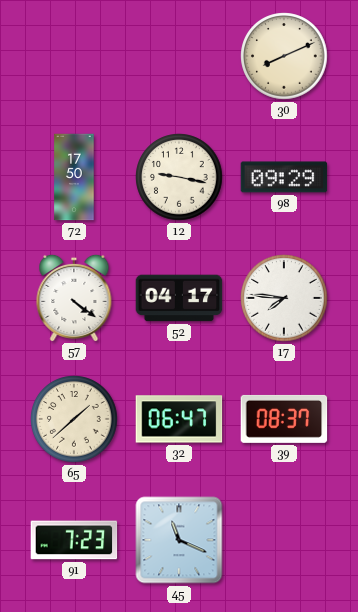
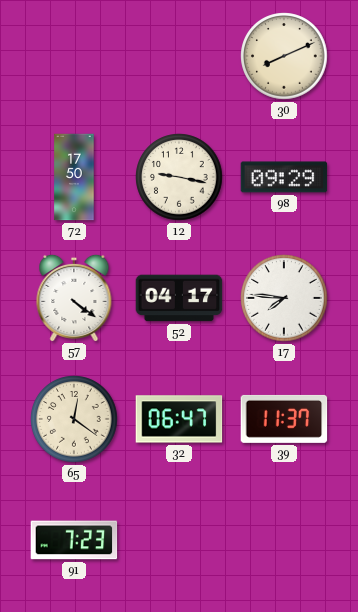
65: 1:38 -> 12:21
39: 08:37 -> 11:37
45: 11:19 -> none
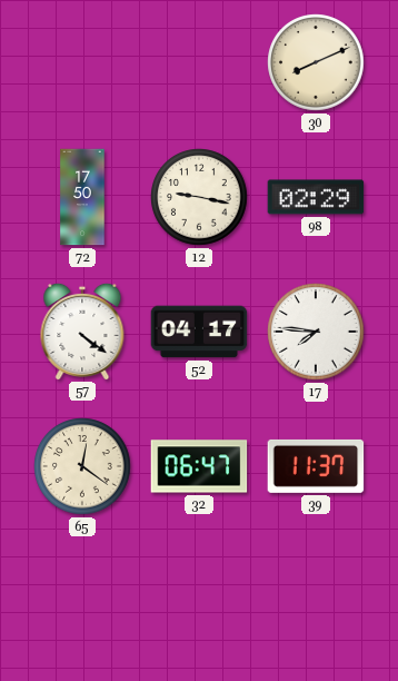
98: 09:29 -> 02:29
91: 7:23 -> none
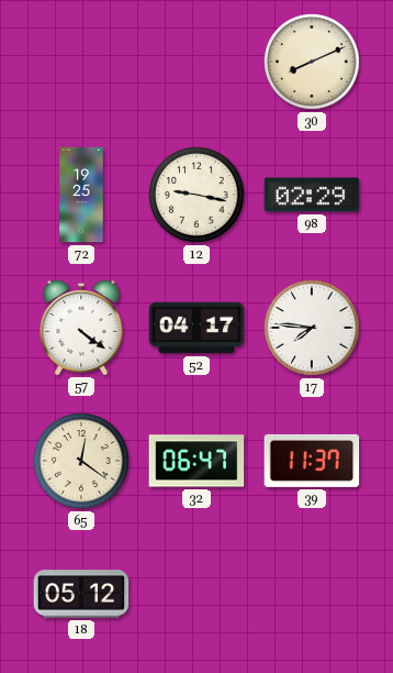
72: 17:50 -> 19:25
18: none -> 05:12
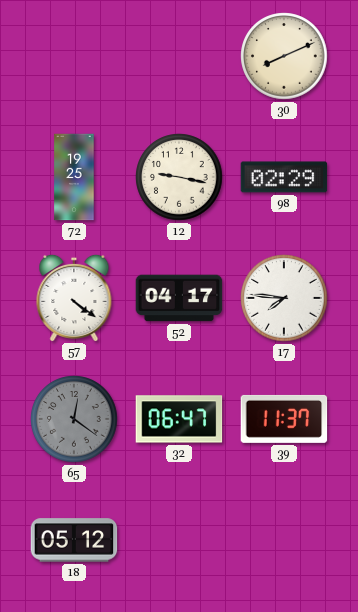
65 dial: cream -> grey
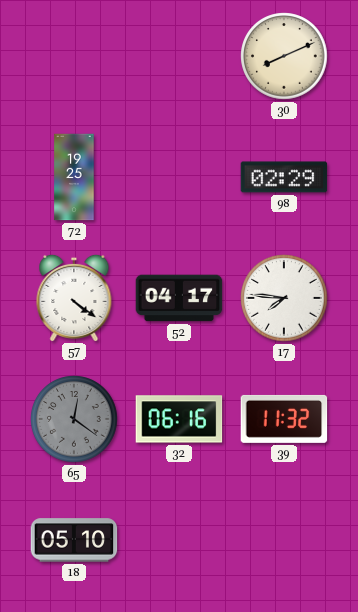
12: 9:17 -> none
32: 06:47 -> 06:16
39: 11:37 -> 11:32
18: 05:12 -> 05:10
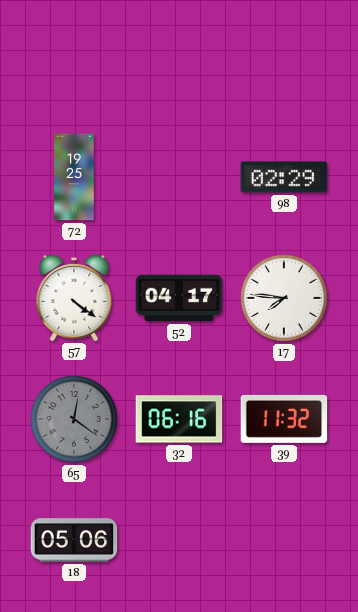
30: 8:11 -> none
18: 05:10 -> 05:06
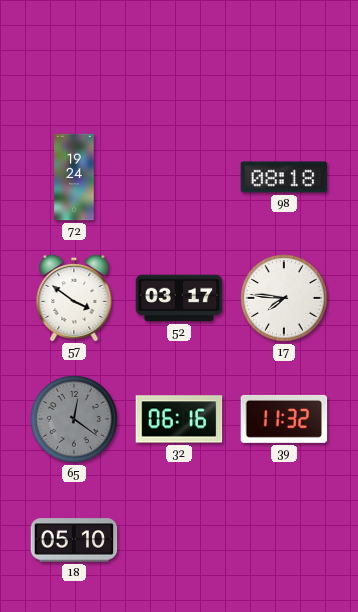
72: 19:25 -> 19:24
98: 02:29 -> 08:18
57: 4:21 -> 3:51
52: 04:17 -> 03:17
18: 05:06 -> 05:10
